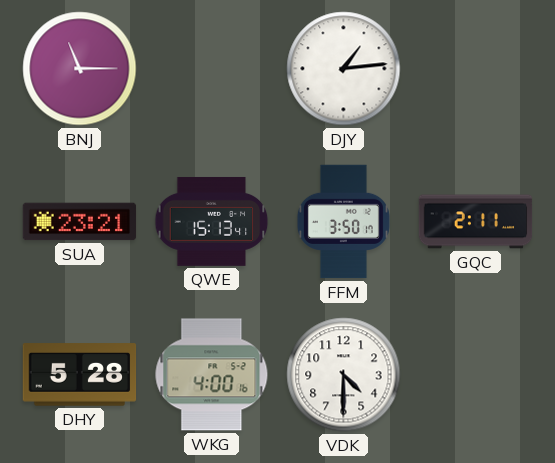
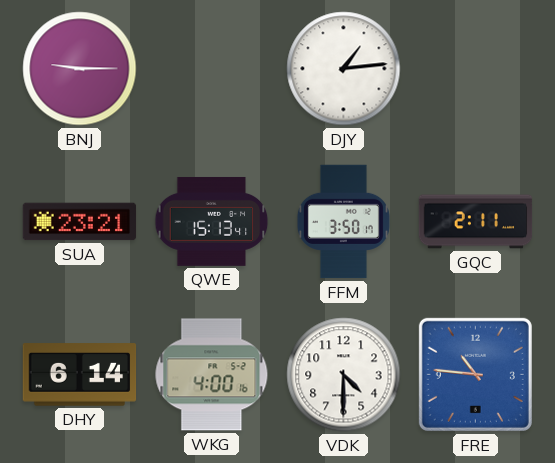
BNJ: 11:15 -> 9:15
DHY: 5:28 -> 6:14
FRE: none -> 10:46
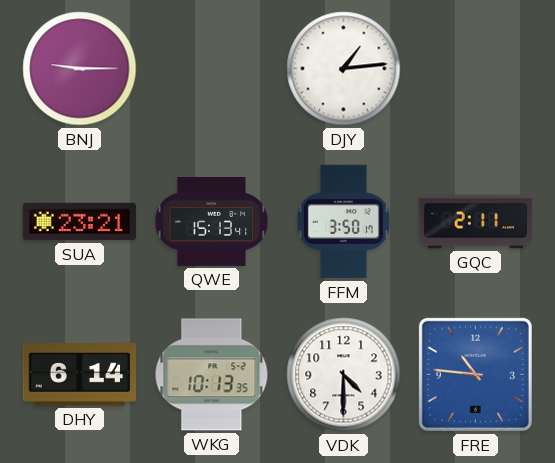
WKG: 4:00 -> 10:13
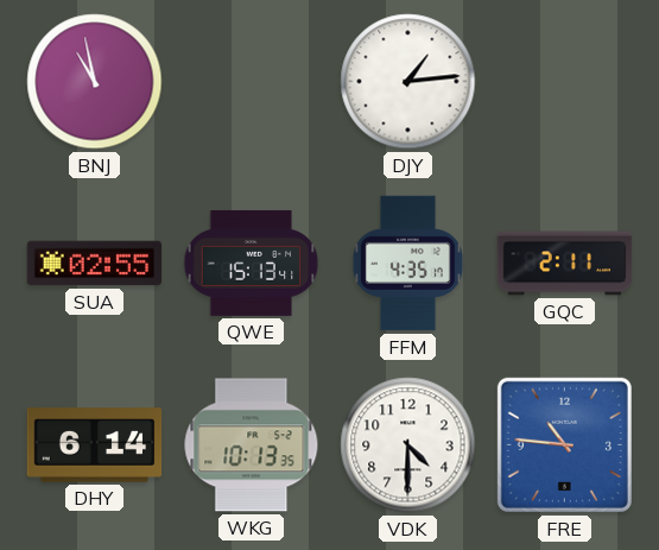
BNJ: 9:15 -> 10:58
SUA: 23:21 -> 02:55
FFM: 3:50 -> 4:35
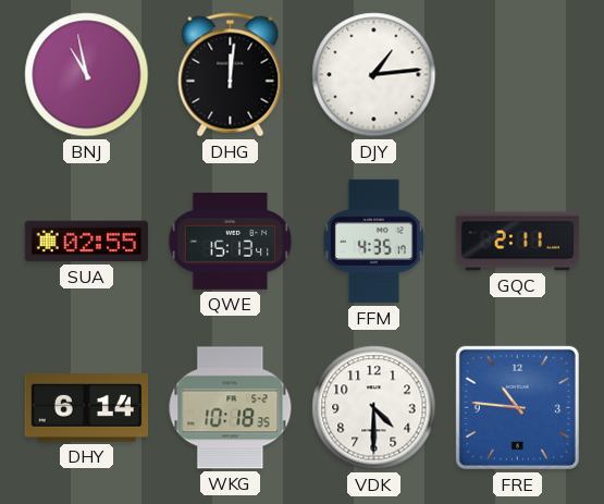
DHG: none -> 12:01
WKG: 10:13 -> 10:18
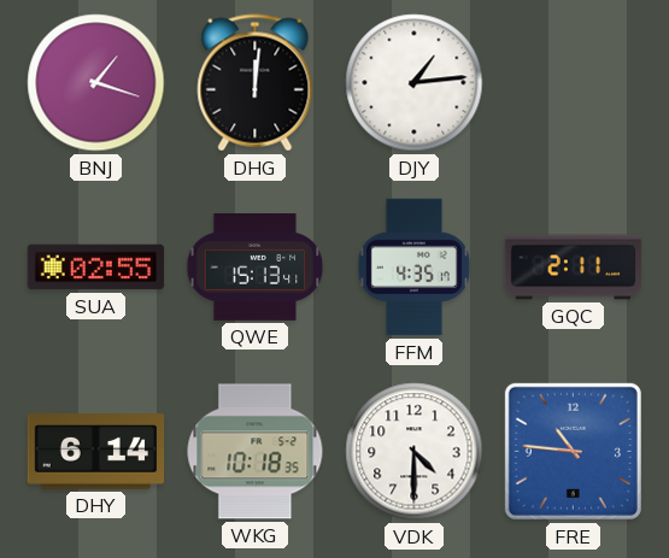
BNJ: 10:58 -> 1:18
